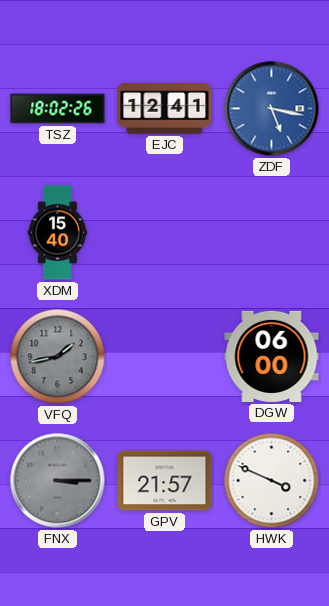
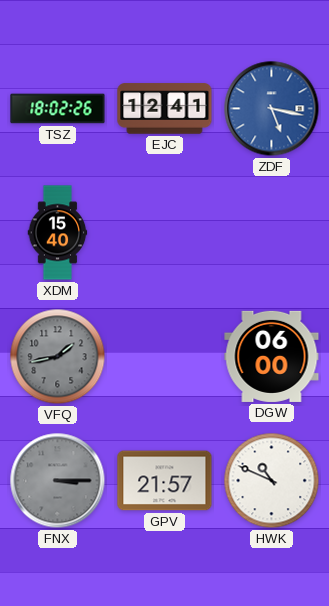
HWK: 3:49 -> 10:49
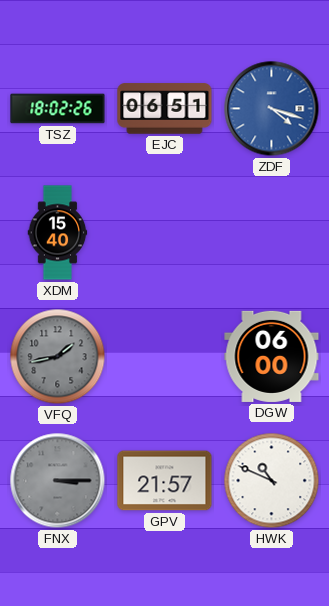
EJC: 12:41 -> 06:51
ZDF: 5:17 -> 4:18
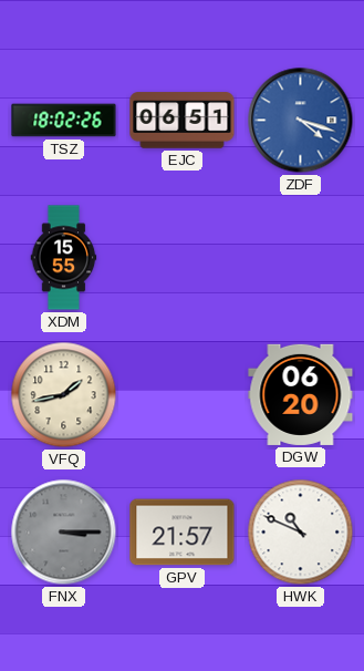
XDM: 15:40 -> 15:55
VFQ dial: grey -> cream
DGW: 06:00 -> 06:20
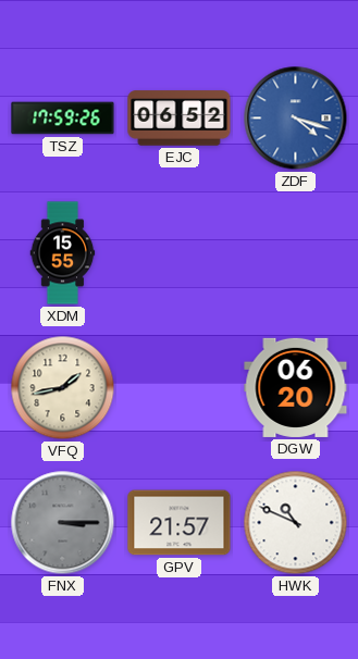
TSZ: 18:02 -> 17:59
EJC: 06:51 -> 06:52
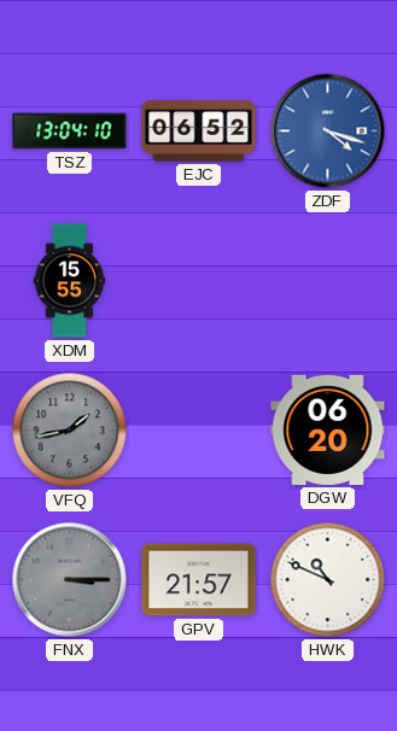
TSZ: 17:59 -> 13:04
VFQ dial: cream -> grey
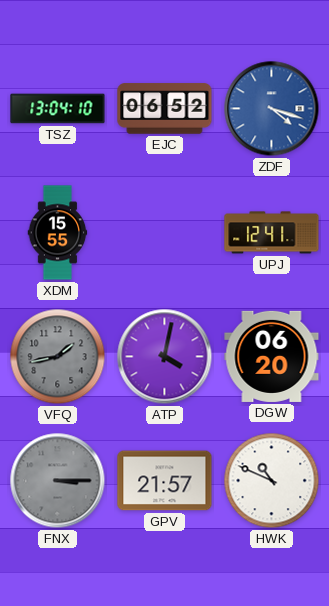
UPJ: none -> 12:41
ATP: none -> 4:02
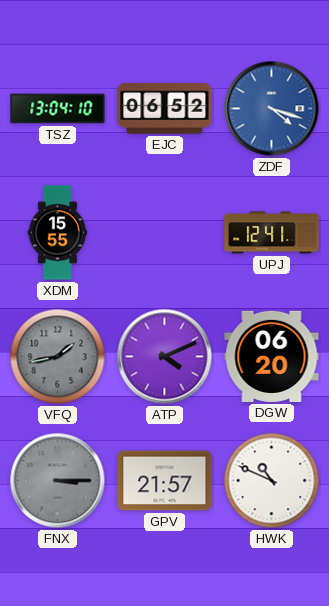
ATP: 4:02 -> 4:11
